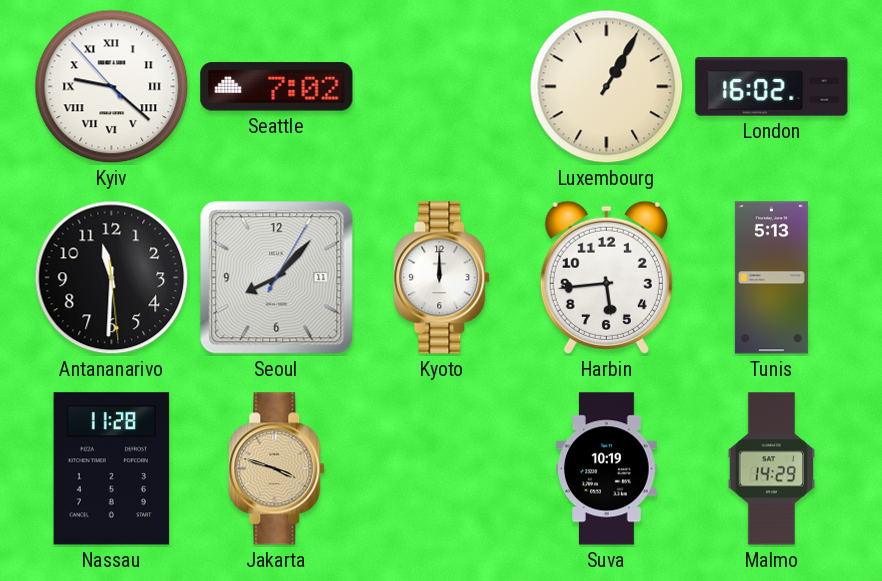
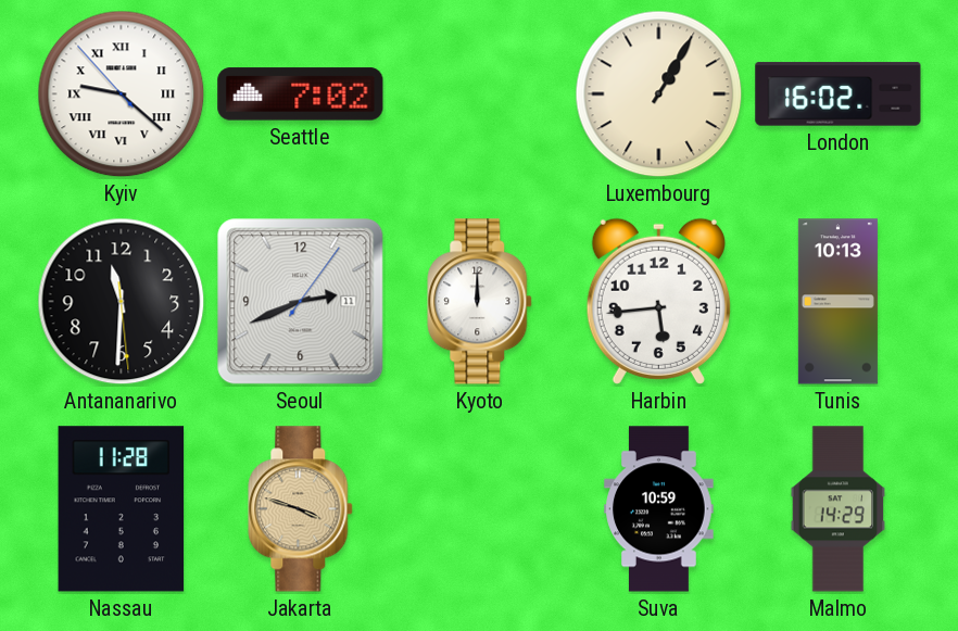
Seoul: 8:07 -> 2:41
Tunis: 5:13 -> 10:13
Suva: 10:19 -> 10:59
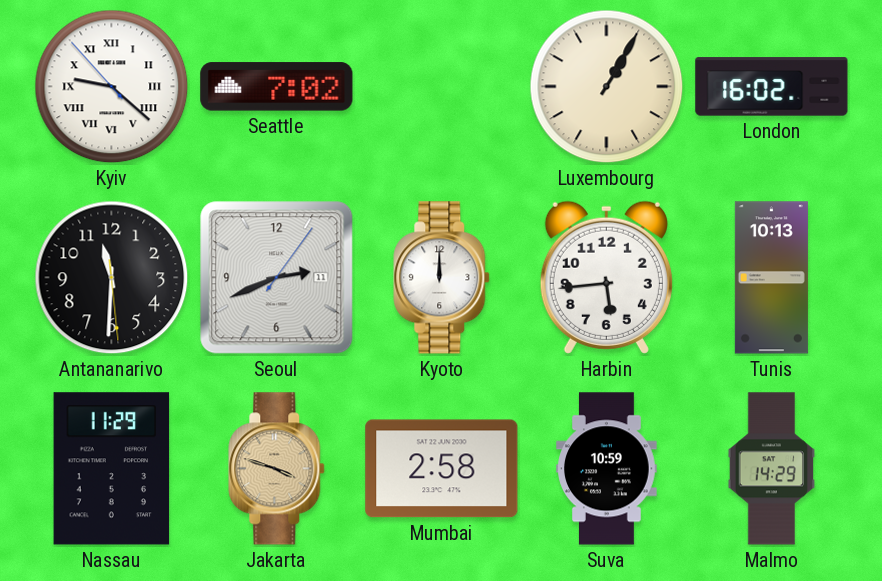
Nassau: 11:28 -> 11:29
Mumbai: none -> 2:58
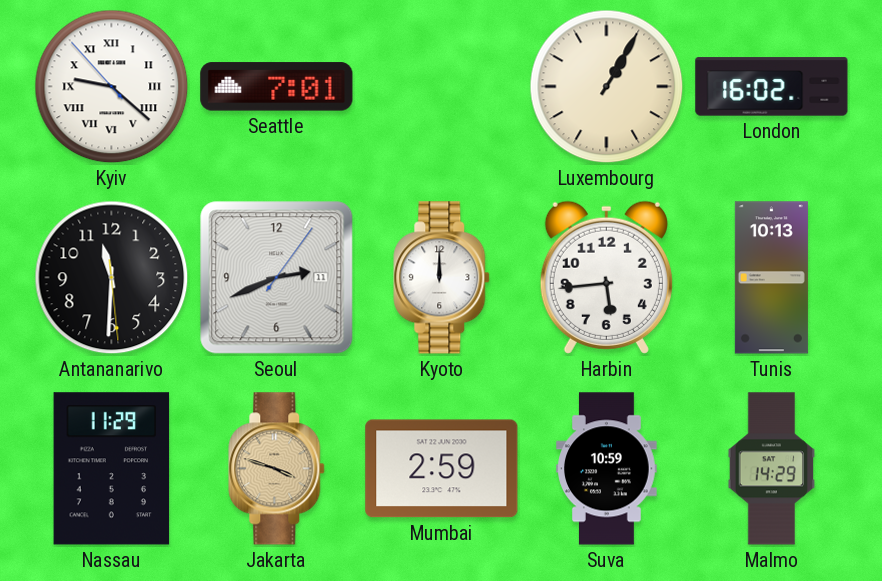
Seattle: 7:02 -> 7:01
Mumbai: 2:58 -> 2:59
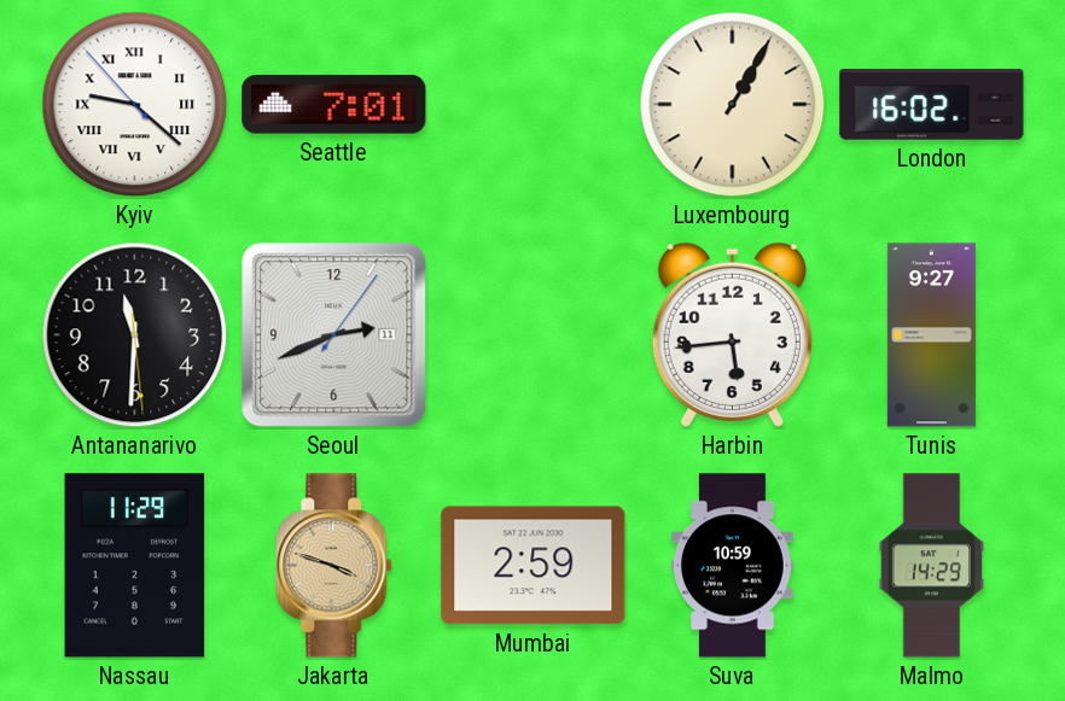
Kyoto: 12:00 -> none
Tunis: 10:13 -> 9:27
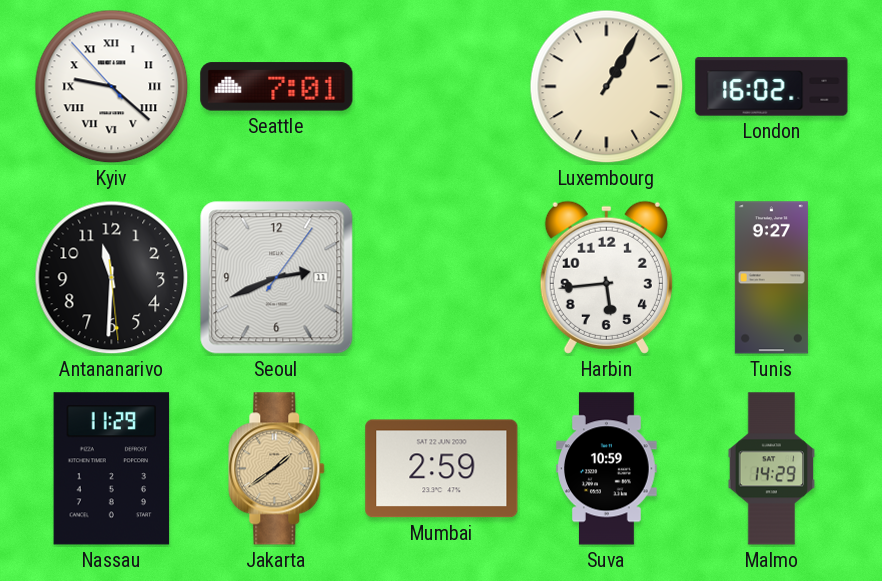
Jakarta: 3:48 -> 1:39
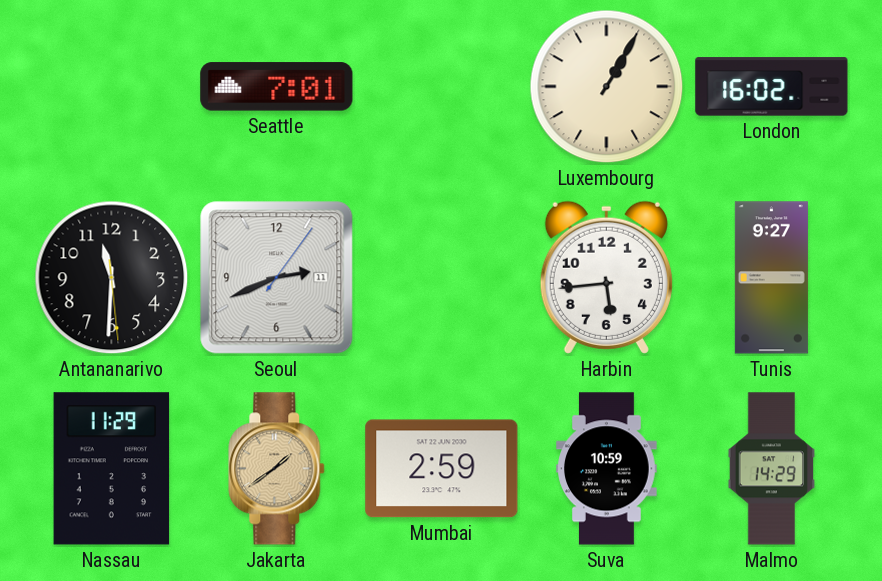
Kyiv: 9:21 -> none
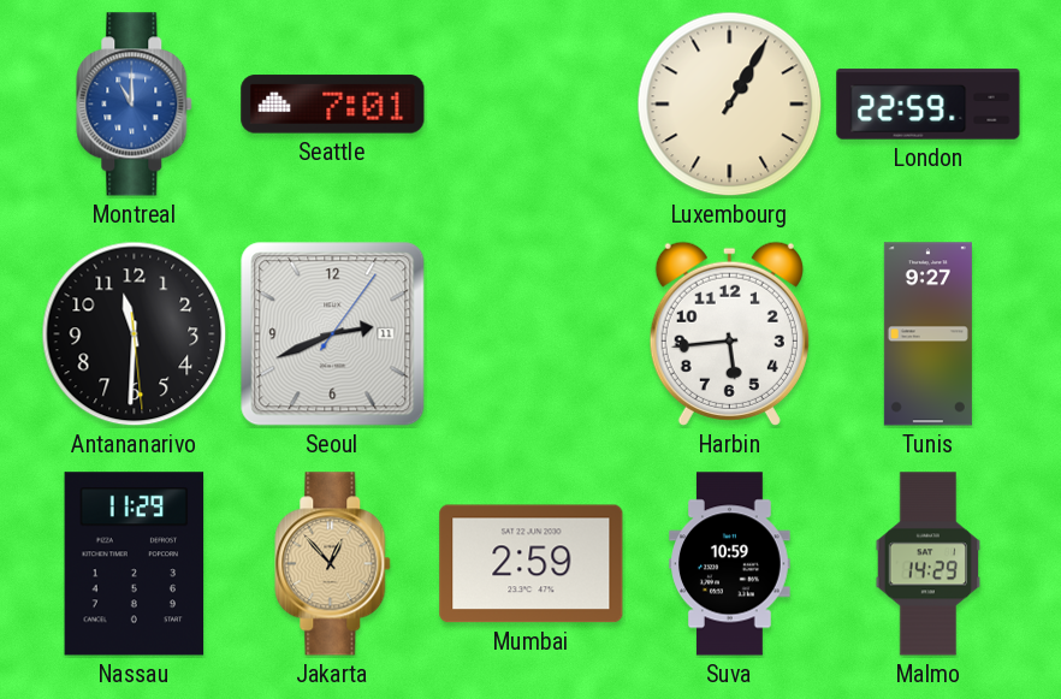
Montreal: none -> 11:00
London: 16:02 -> 22:59
Jakarta: 1:39 -> 12:53
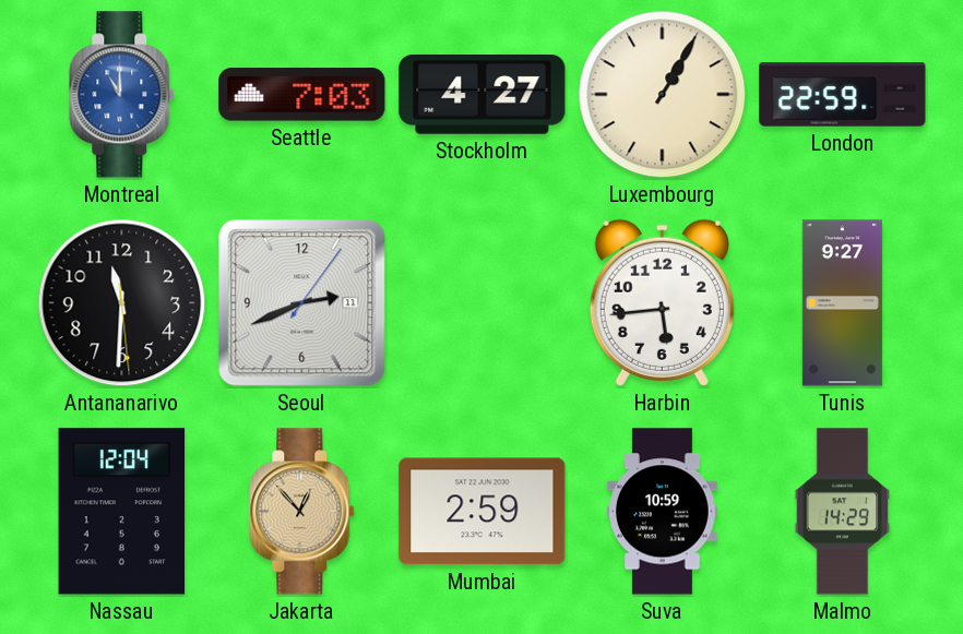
Seattle: 7:01 -> 7:03
Stockholm: none -> 4:27
Nassau: 11:29 -> 12:04
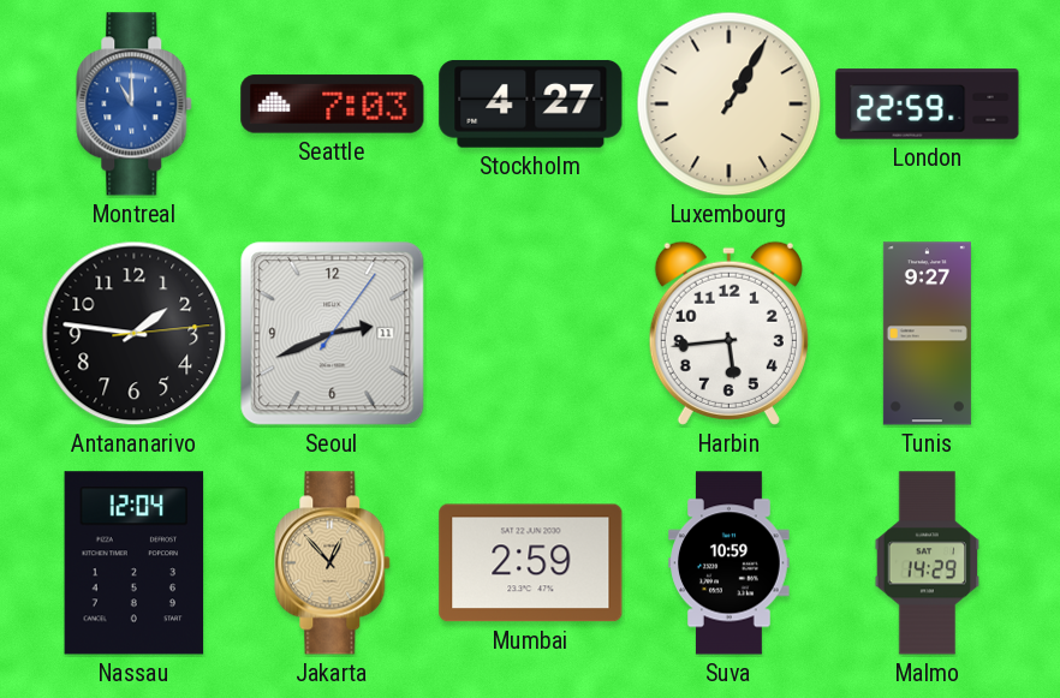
Antananarivo: 11:30 -> 1:46
